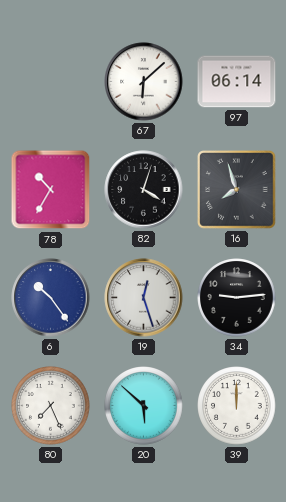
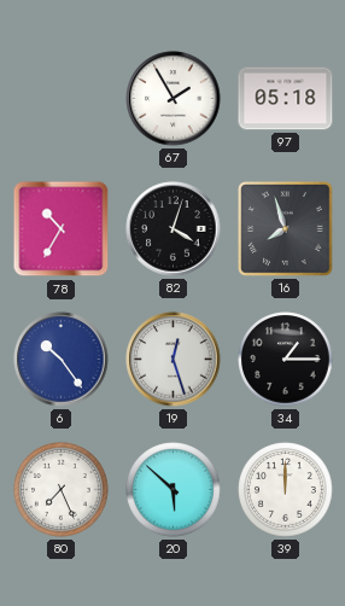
67: 6:08 -> 1:55
97: 06:14 -> 05:18
34: 9:14 -> 1:15
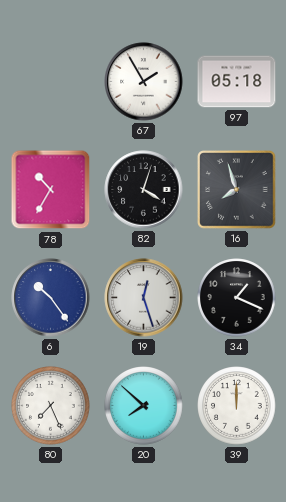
34: 1:15 -> 1:19
20: 5:52 -> 7:52
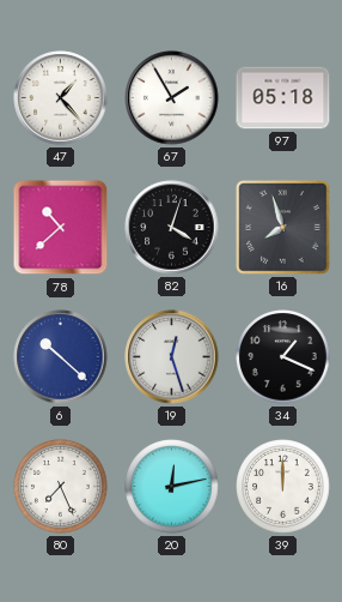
47: none -> 1:23
78: 10:35 -> 10:38
6: 10:24 -> 10:22
20: 7:52 -> 12:13
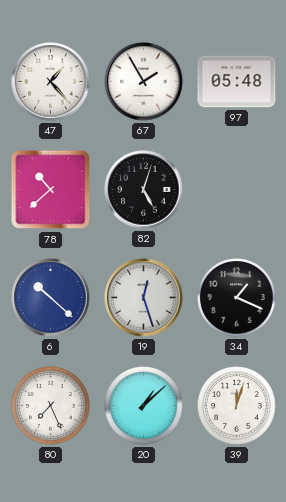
97: 05:18 -> 05:48
82: 4:03 -> 5:03
16: 7:57 -> none
20: 12:13 -> 1:08
39: 12:00 -> 12:03
